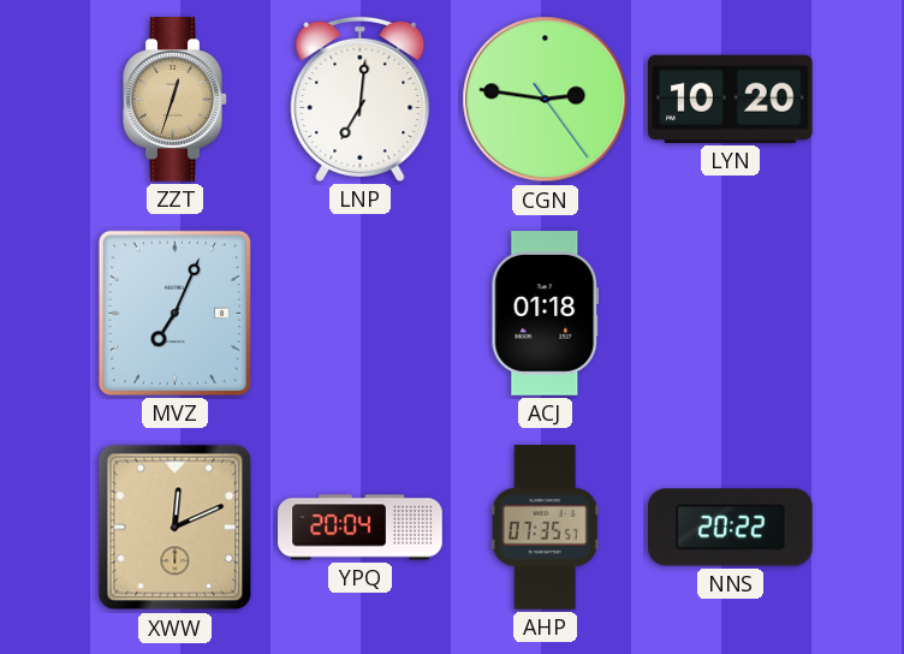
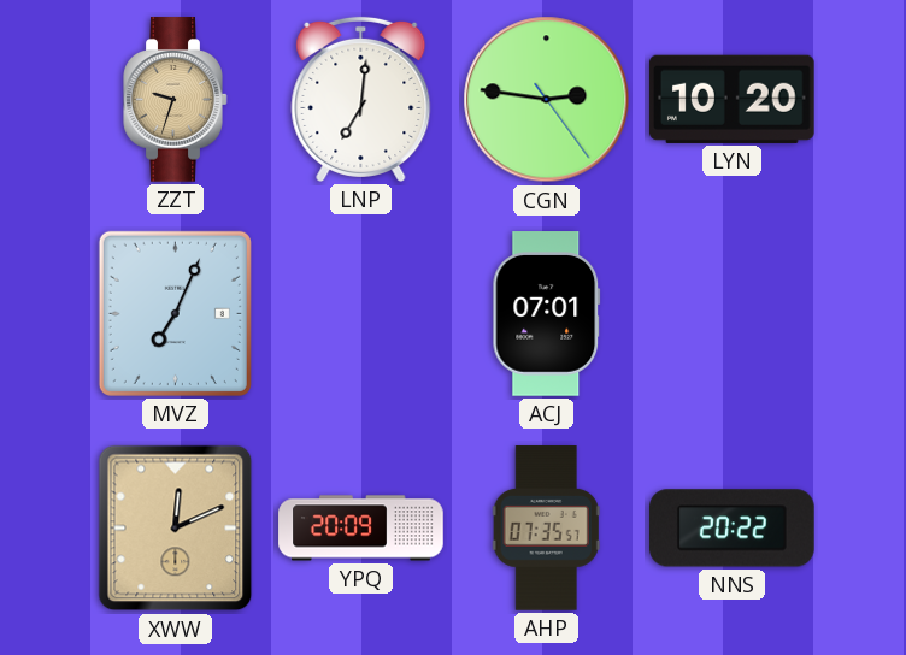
ZZT: 12:33 -> 9:33
ACJ: 01:18 -> 07:01
YPQ: 20:04 -> 20:09
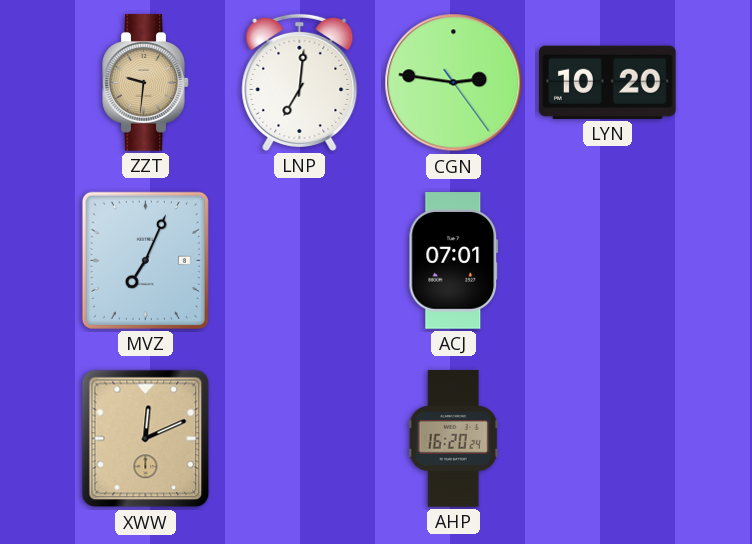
ZZT: 9:33 -> 9:31
YPQ: 20:09 -> none
AHP: 07:35 -> 16:20
NNS: 20:22 -> none
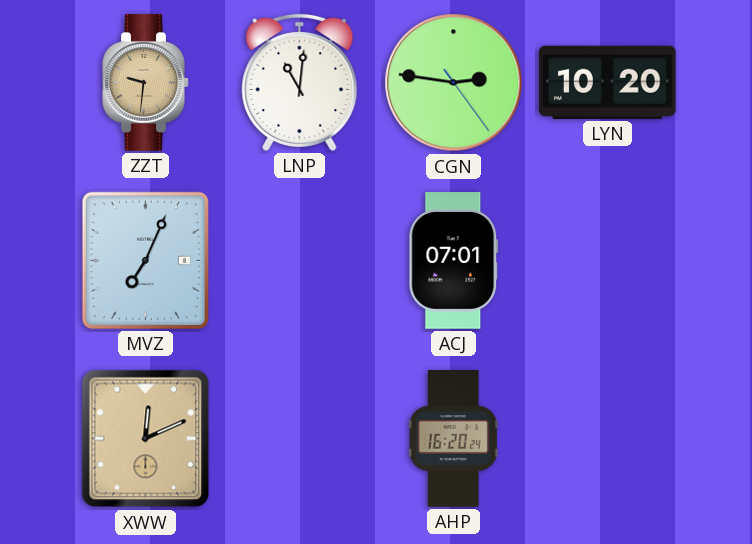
LNP: 7:01 -> 11:01
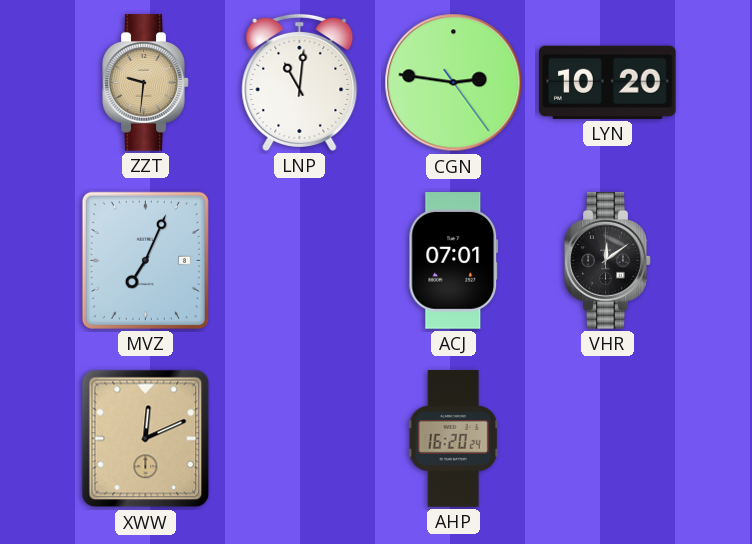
VHR: none -> 12:09
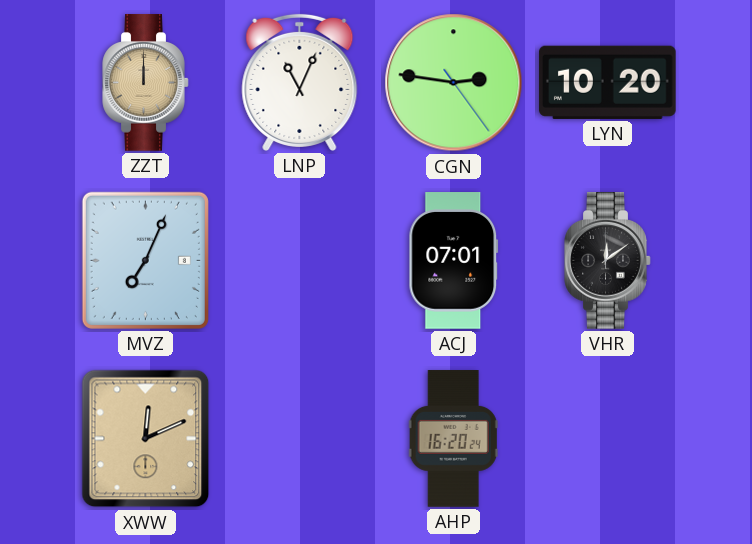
ZZT: 9:31 -> 12:00
LNP: 11:01 -> 11:04
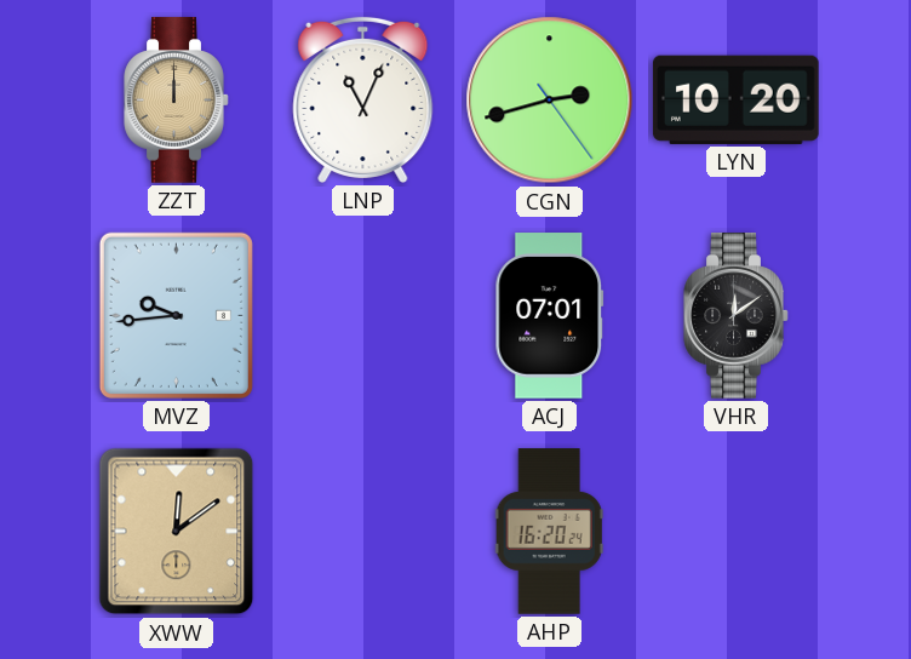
CGN: 2:46 -> 2:42
MVZ: 7:04 -> 9:44
XWW: 12:11 -> 12:09
